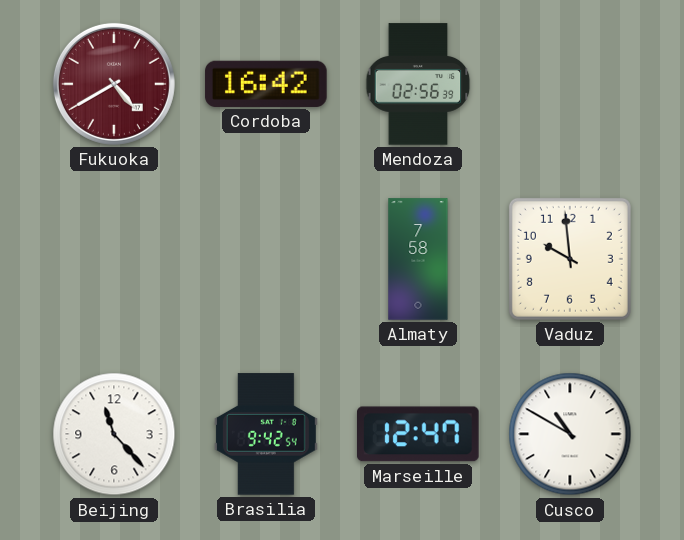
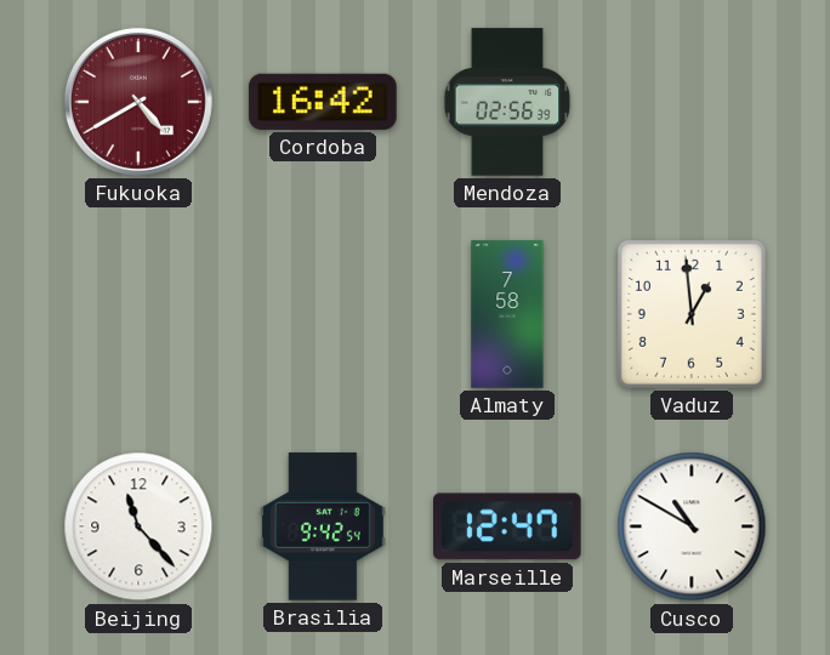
Vaduz: 9:59 -> 12:59
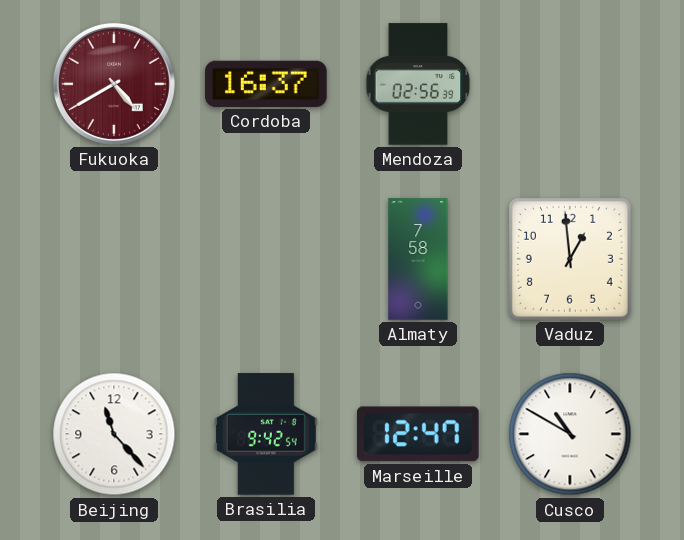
Cordoba: 16:42 -> 16:37
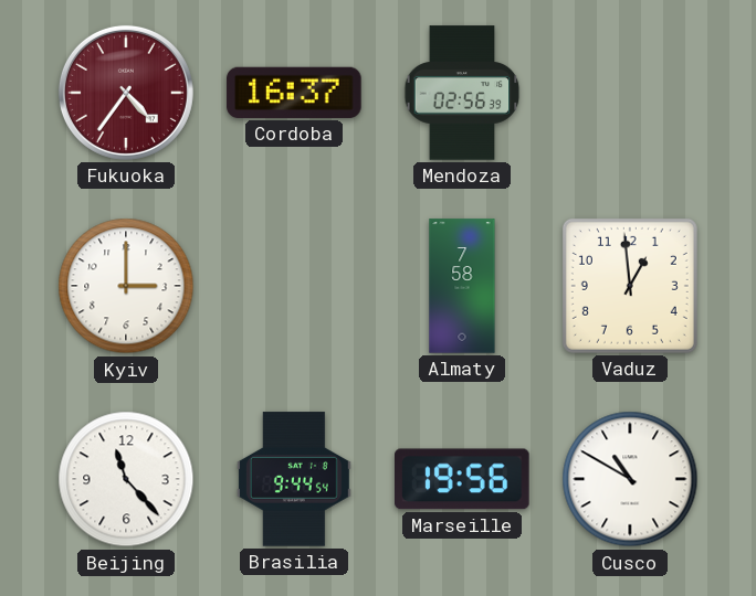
Fukuoka: 4:40 -> 4:36
Kyiv: none -> 3:00
Brasilia: 9:42 -> 9:44
Marseille: 12:47 -> 19:56
